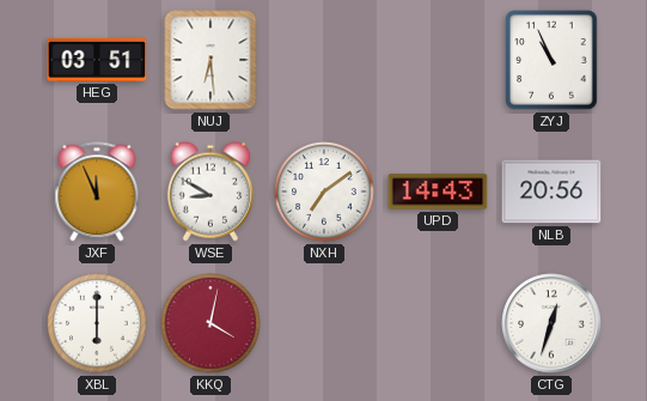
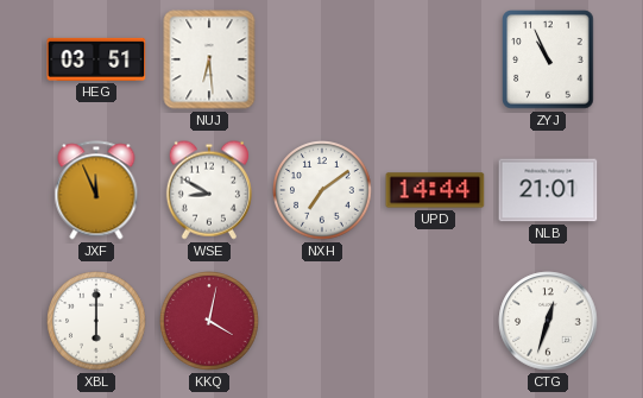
UPD: 14:43 -> 14:44
NLB: 20:56 -> 21:01
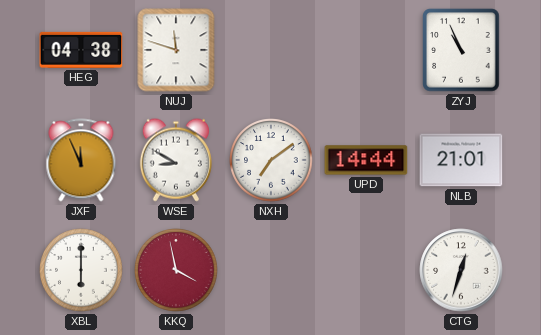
HEG: 03:51 -> 04:38
NUJ: 6:29 -> 11:48
KKQ: 4:02 -> 3:58
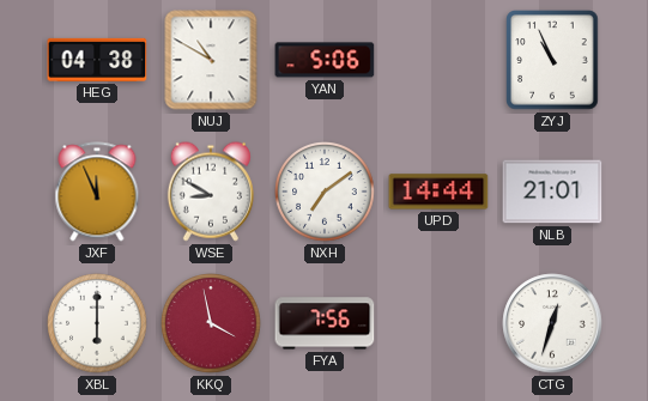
NUJ: 11:48 -> 10:50
YAN: none -> 5:06
FYA: none -> 7:56
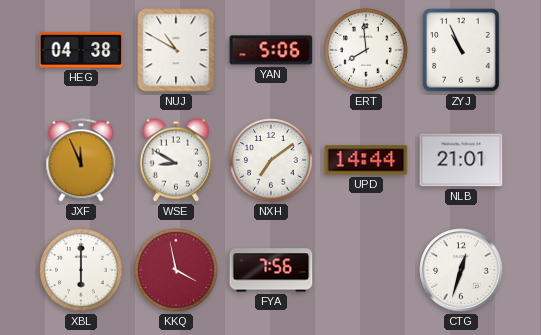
ERT: none -> 7:59
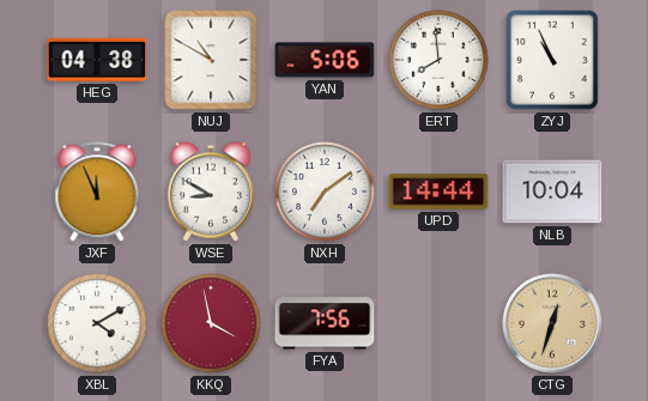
NLB: 21:01 -> 10:04
XBL: 6:00 -> 4:10
CTG dial: white -> champagne
